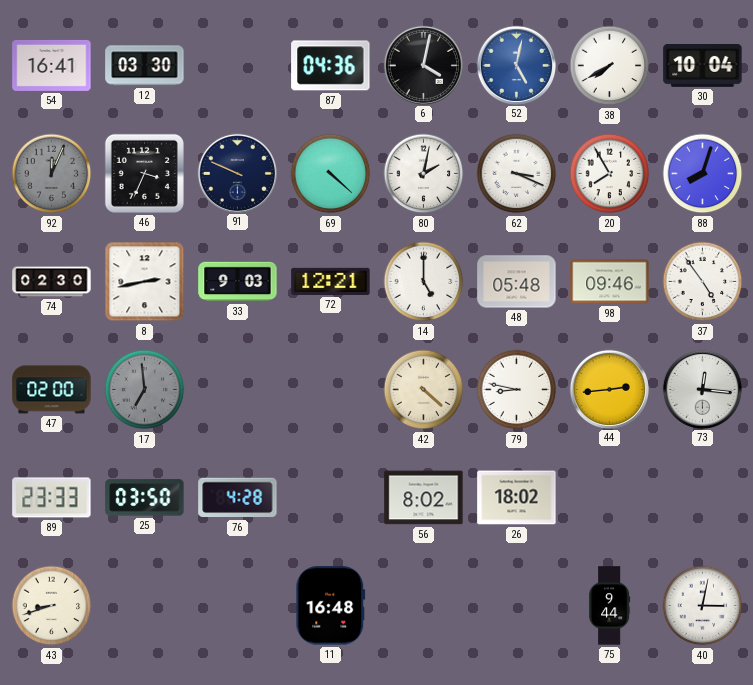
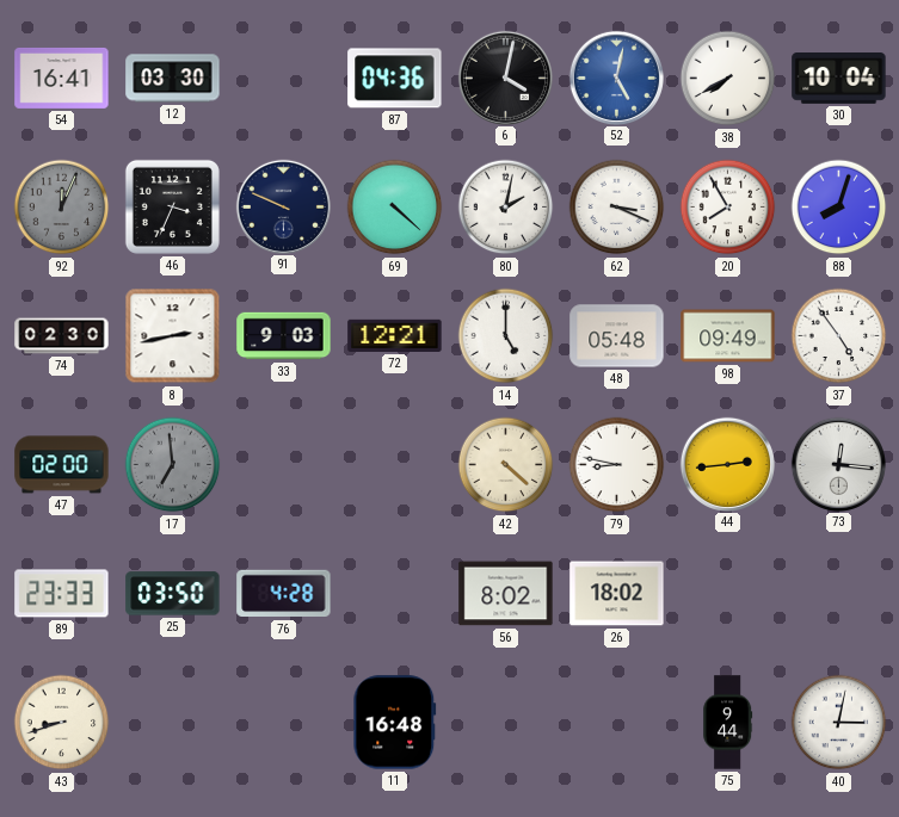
98: 09:46 -> 09:49
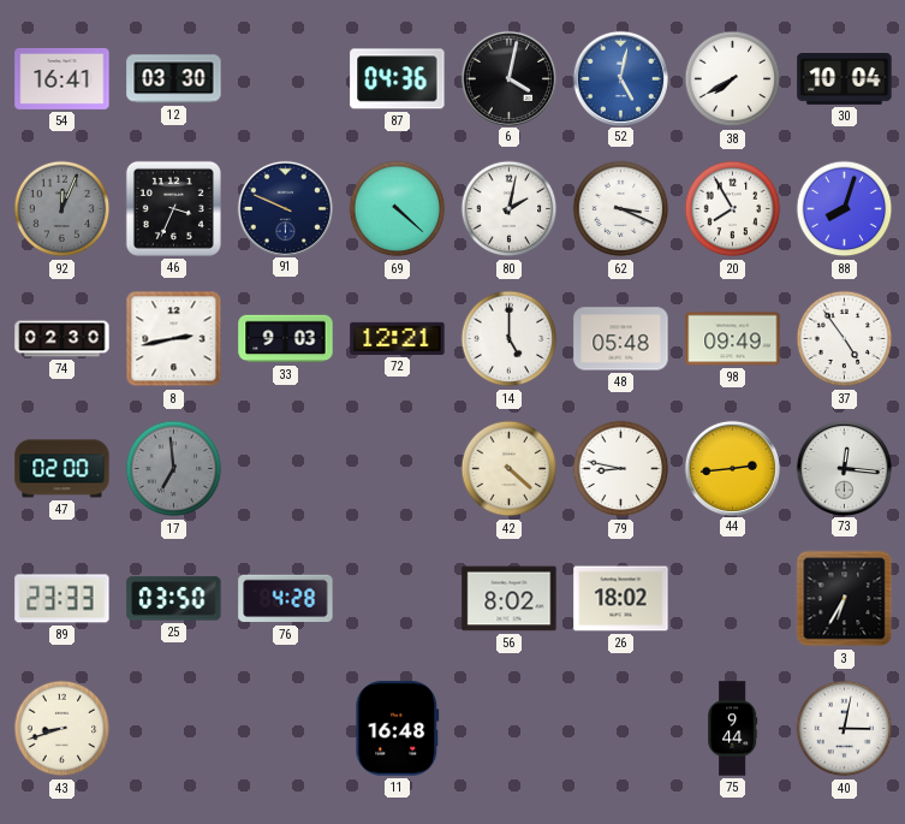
3: none -> 6:35
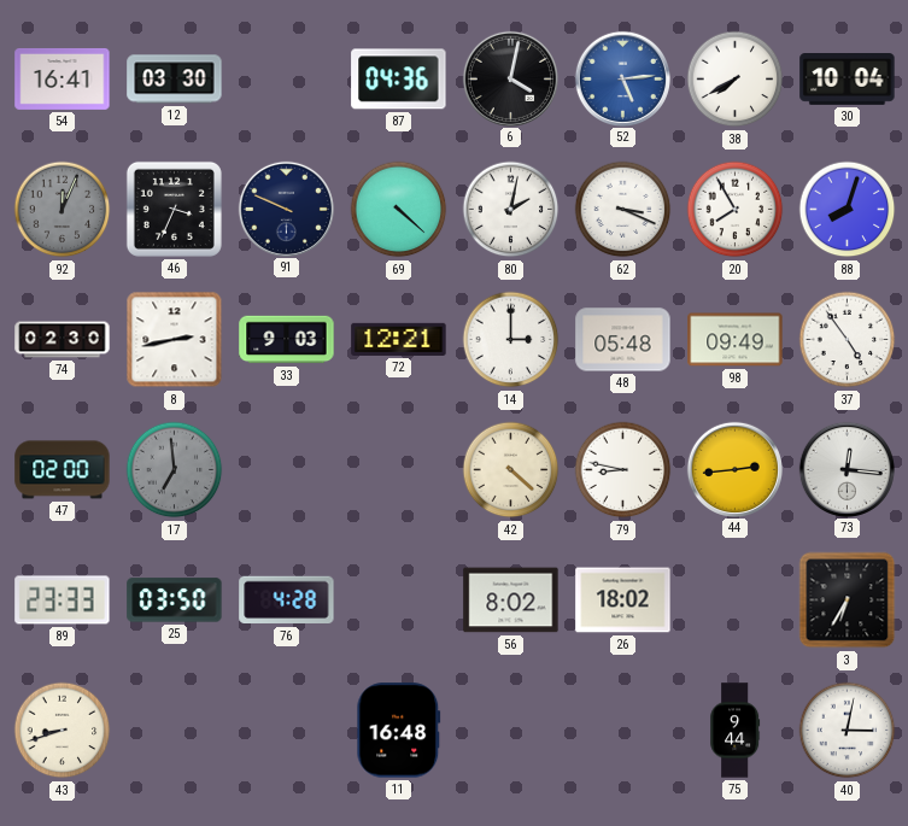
52: 5:02 -> 5:14
14: 5:00 -> 3:00
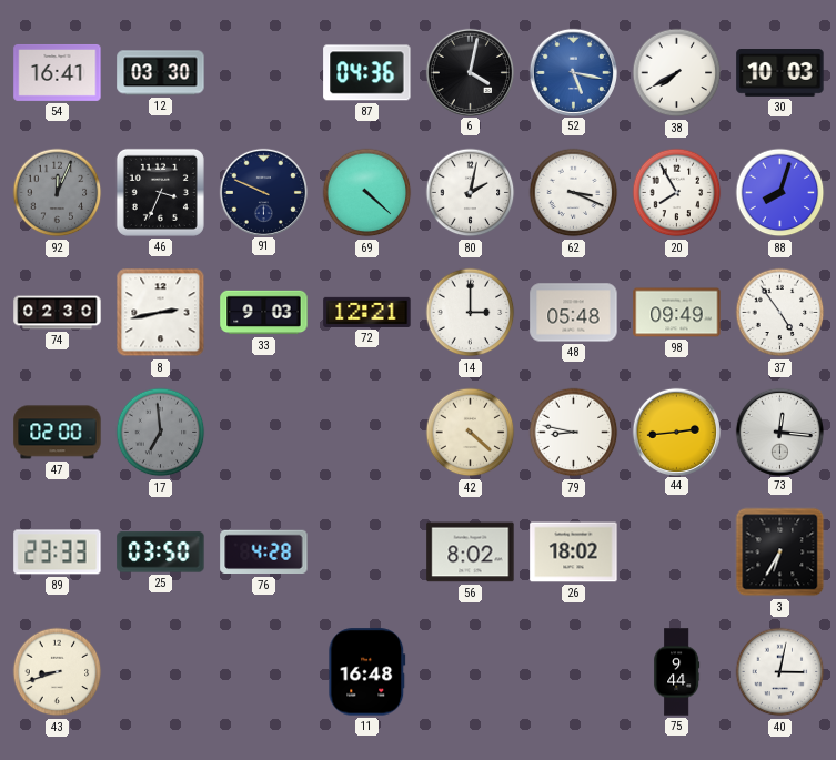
52: 5:14 -> 5:17
30: 10:04 -> 10:03
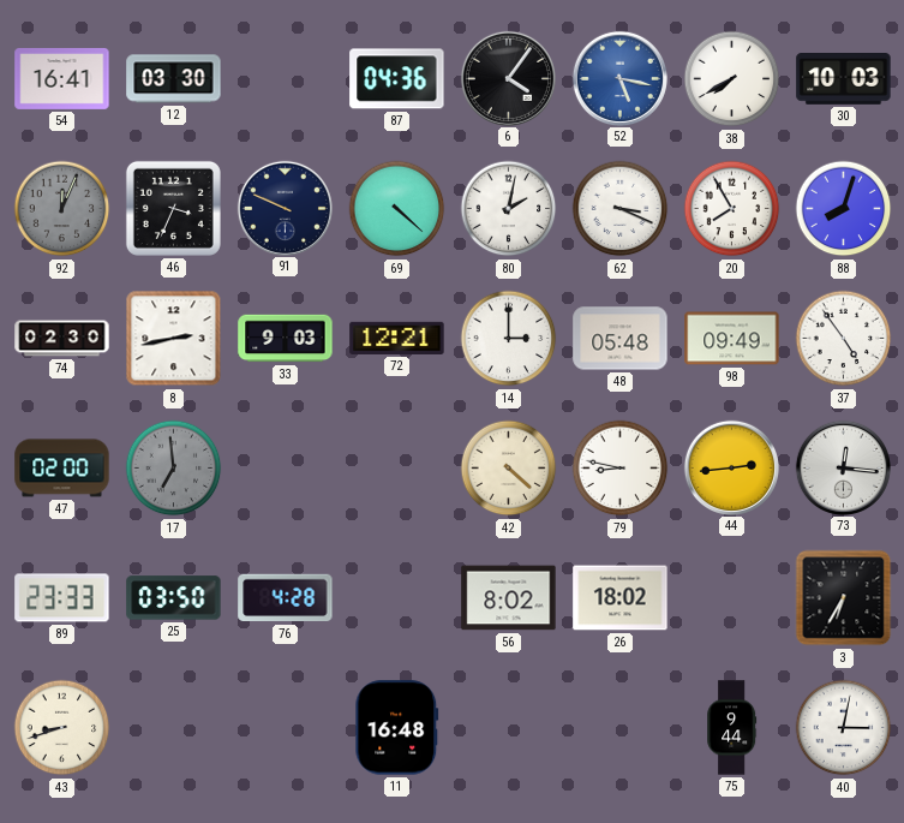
6: 4:02 -> 4:06
